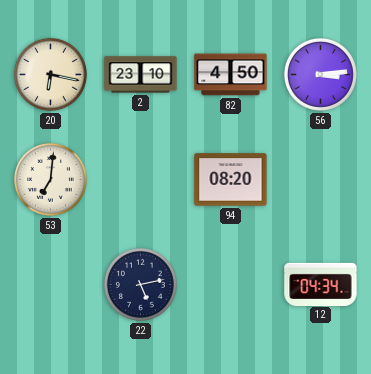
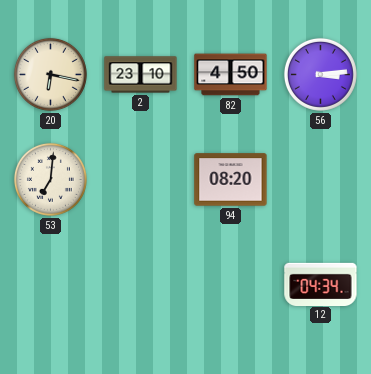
22: 5:13 -> none
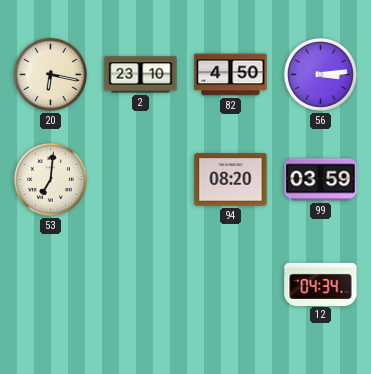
99: none -> 03:59
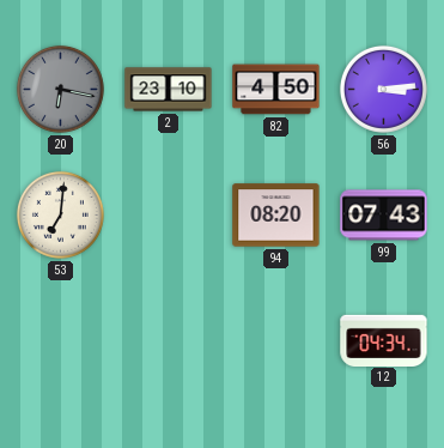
20 dial: cream -> grey
99: 03:59 -> 07:43
